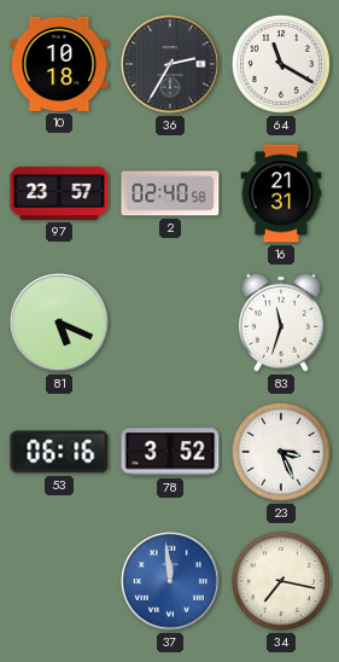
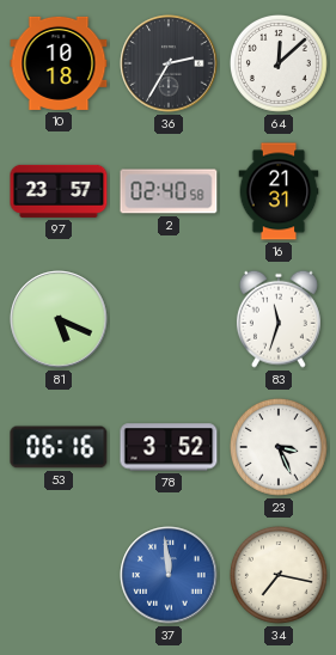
64: 11:20 -> 12:08
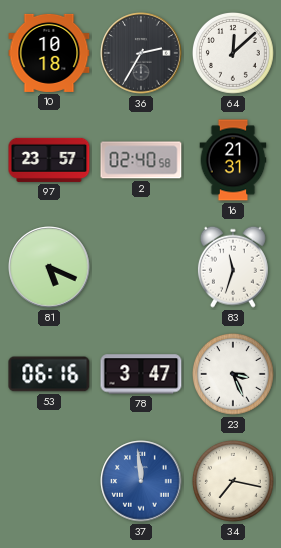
78: 3:52 -> 3:47
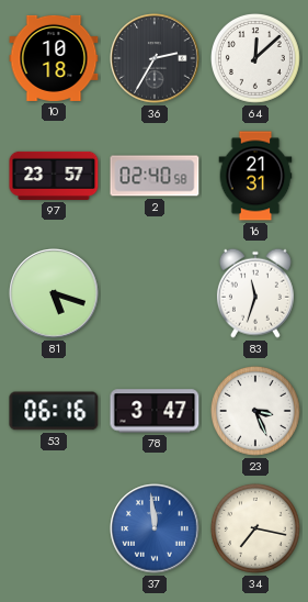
81: 5:19 -> 5:18
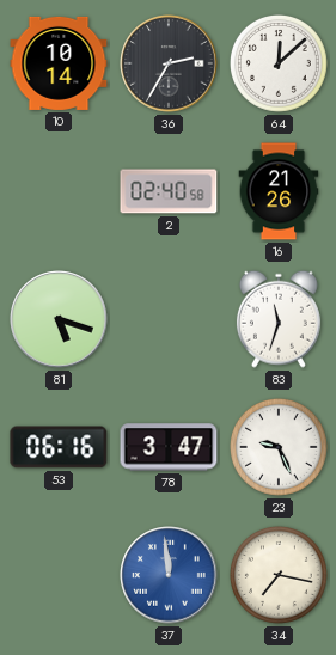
10: 10:18 -> 10:14
97: 23:57 -> none
16: 21:31 -> 21:26
23: 3:26 -> 9:26
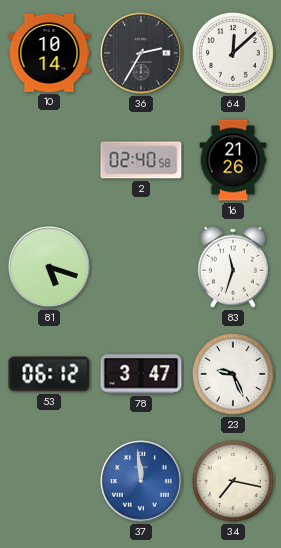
53: 06:16 -> 06:12
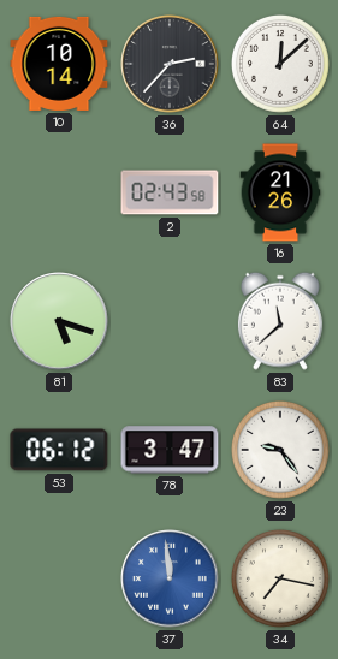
36: 2:35 -> 2:37
2: 02:40 -> 02:43
83: 11:33 -> 11:38
23: 9:26 -> 9:24
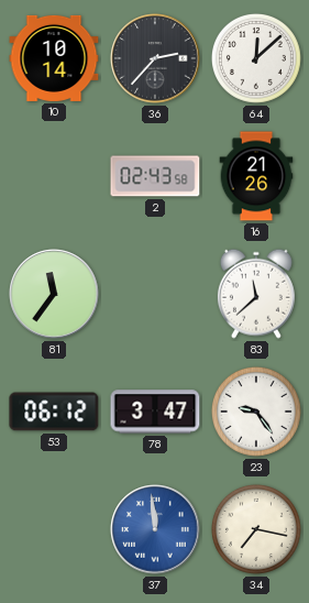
81: 5:18 -> 11:36
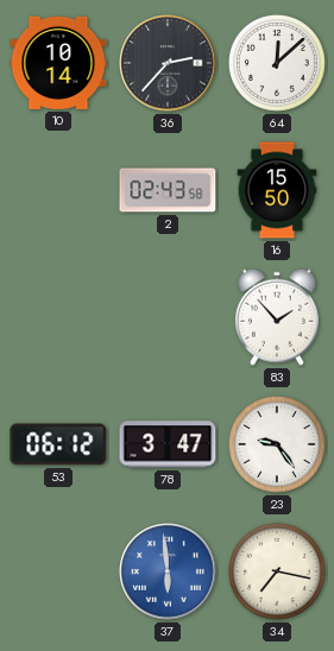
16: 21:26 -> 15:50
81: 11:36 -> none
83: 11:38 -> 1:53
37: 11:59 -> 5:59
